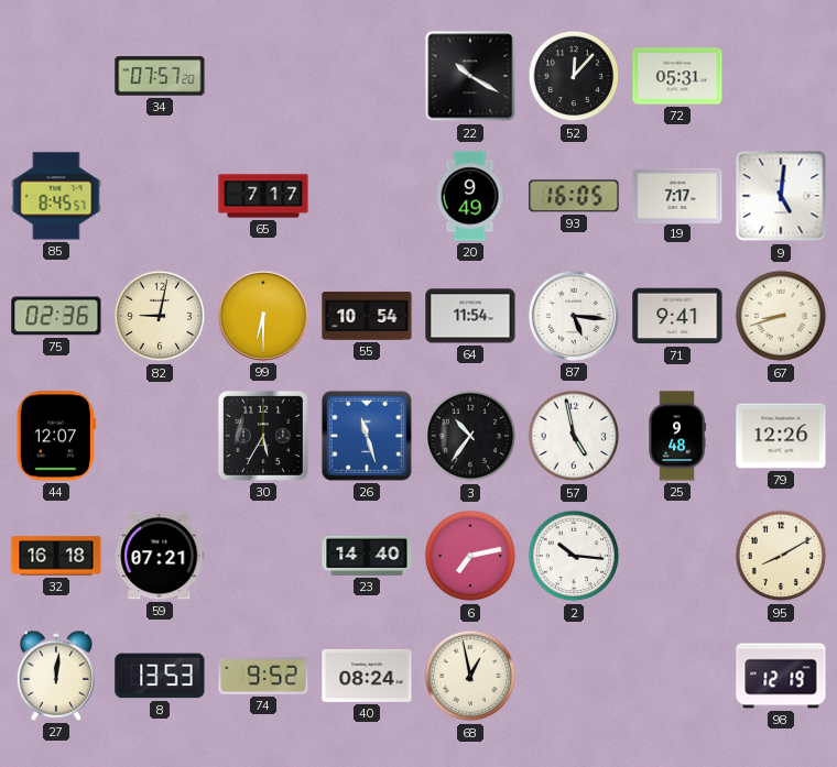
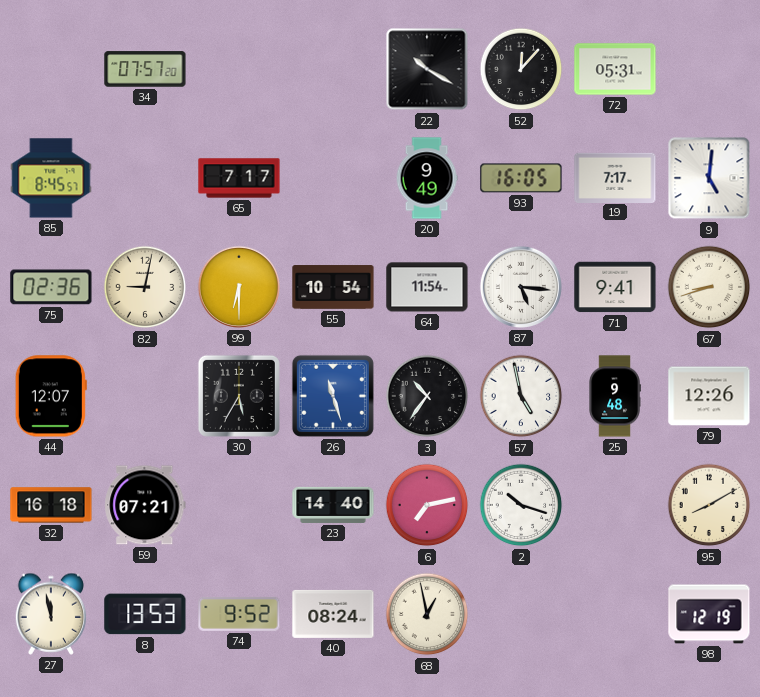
2: 10:16 -> 10:18
27: 12:01 -> 11:58
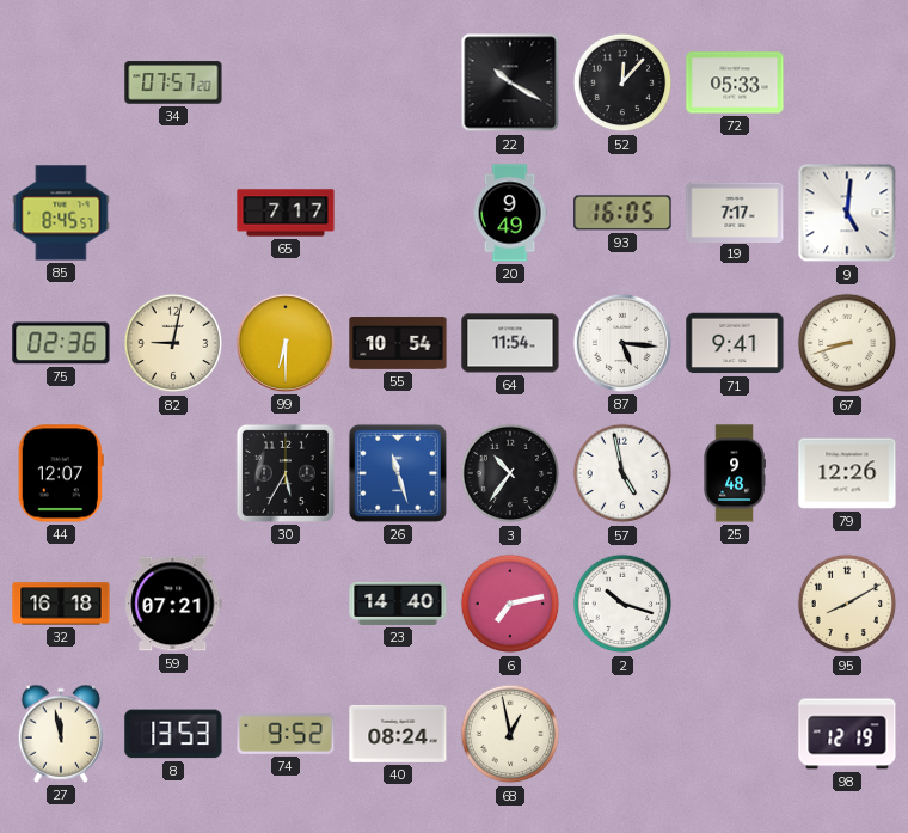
72: 05:31 -> 05:33
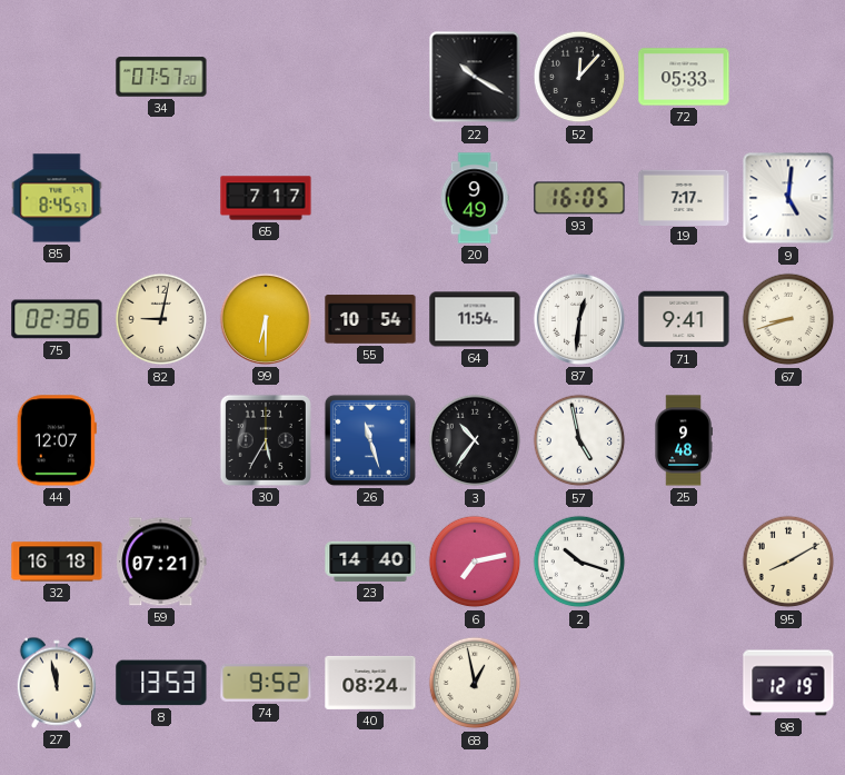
87: 5:16 -> 12:31
79: 12:26 -> none
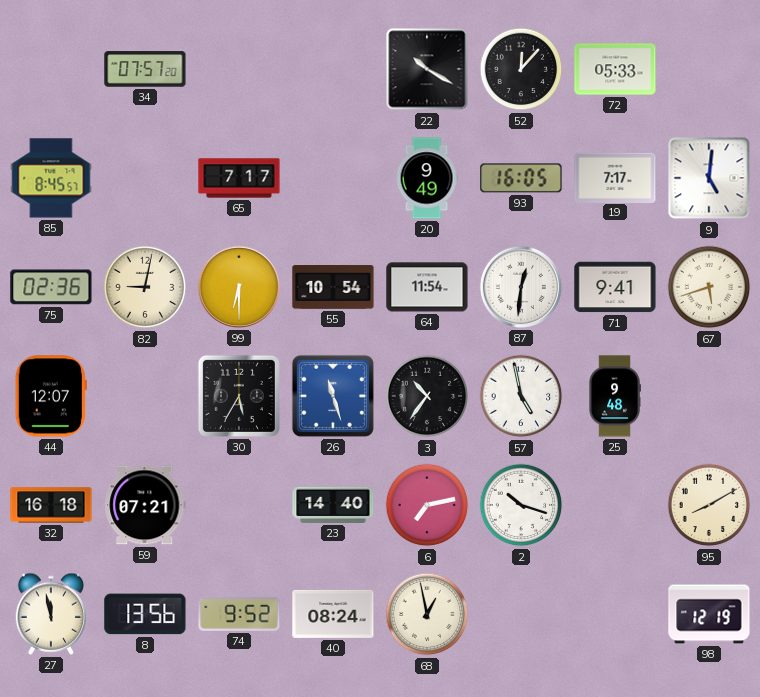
67: 8:42 -> 5:42
8: 13:53 -> 13:56
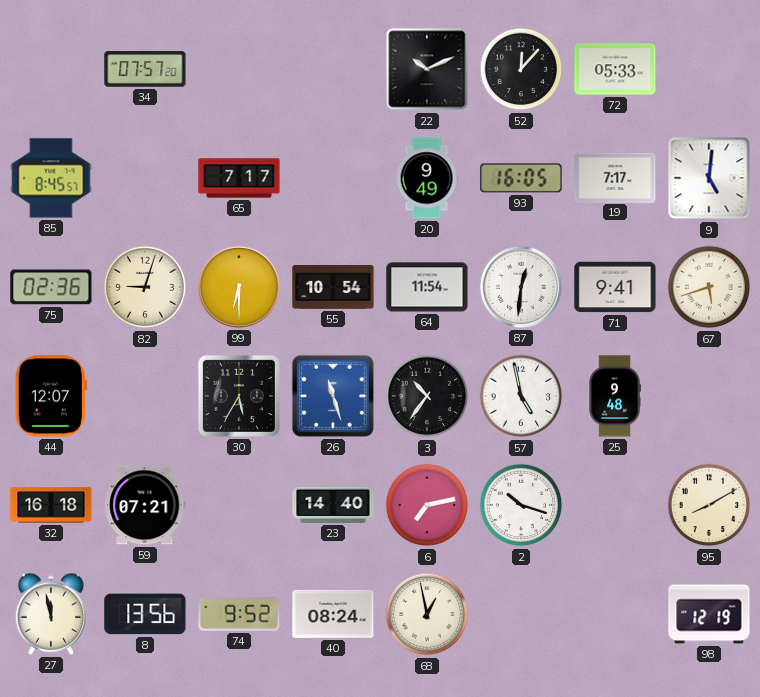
22: 10:20 -> 10:11
82: 9:02 -> 9:03
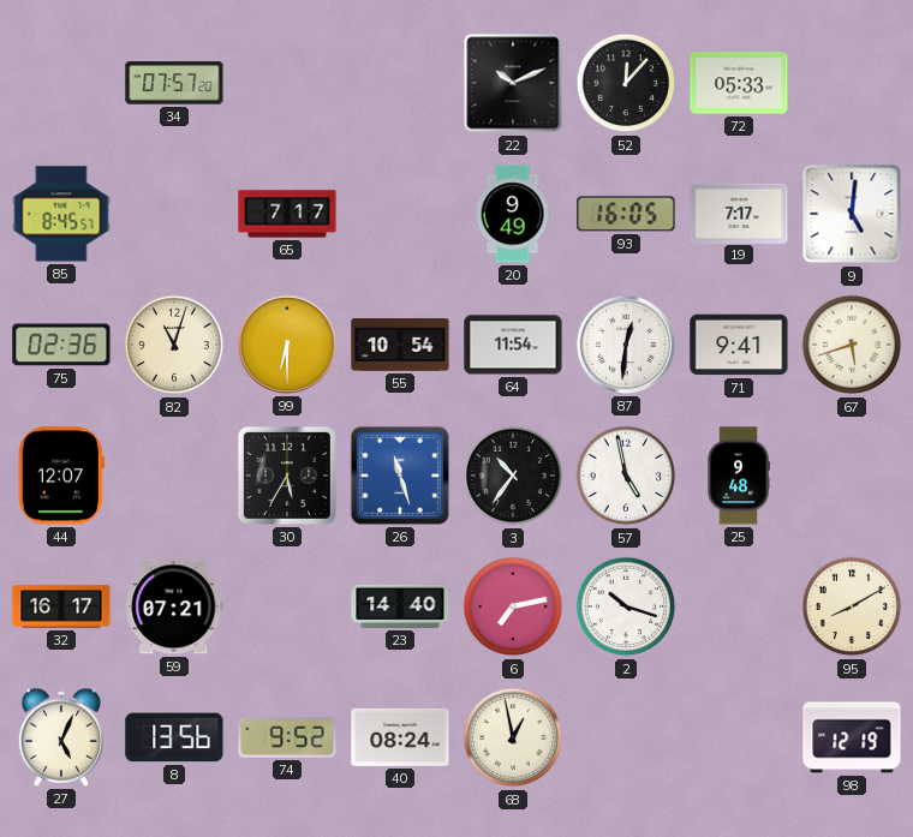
82: 9:03 -> 11:03
32: 16:18 -> 16:17
27: 11:58 -> 5:04
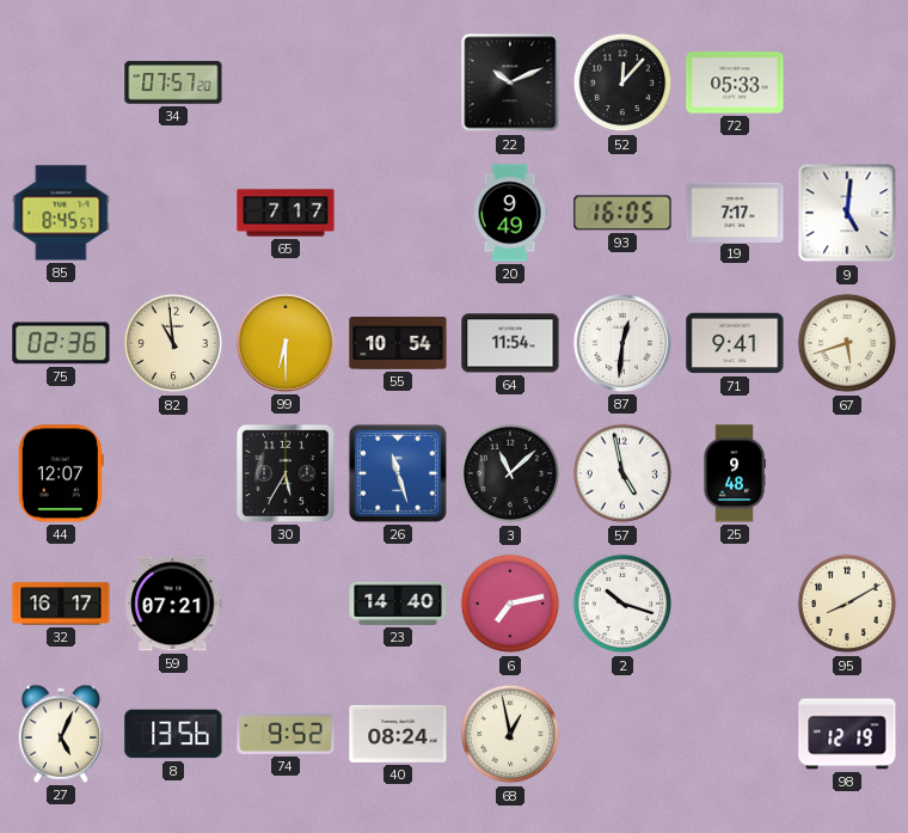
82: 11:03 -> 10:59
3: 10:36 -> 11:08
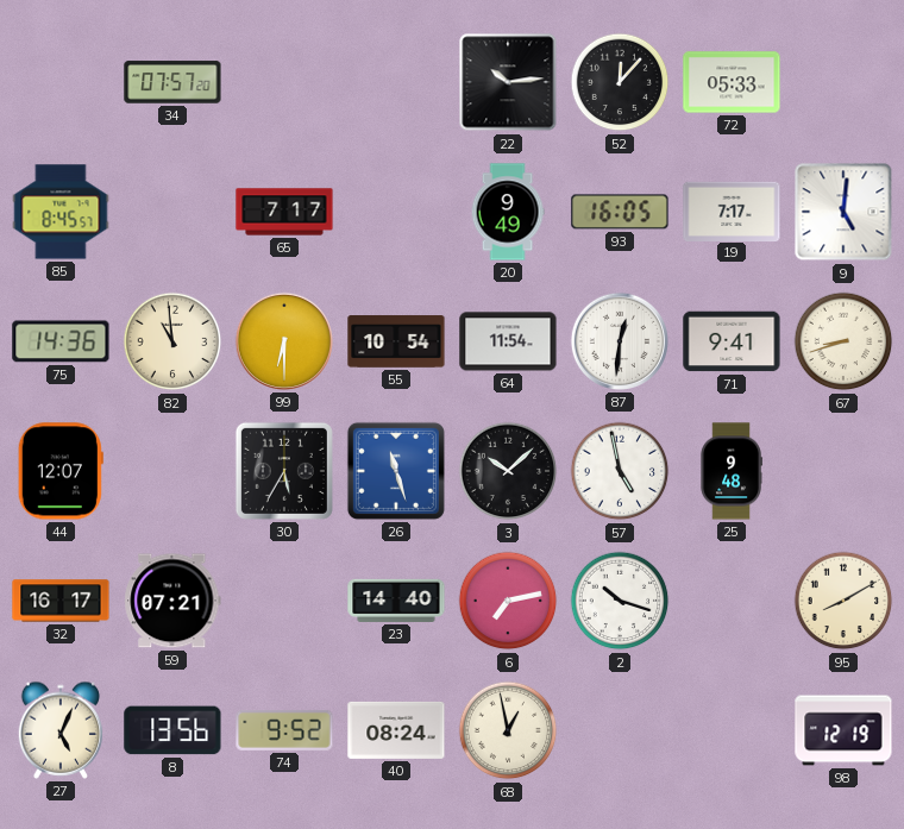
22: 10:11 -> 10:14
75: 02:36 -> 14:36
67: 5:42 -> 8:42
3: 11:08 -> 10:08
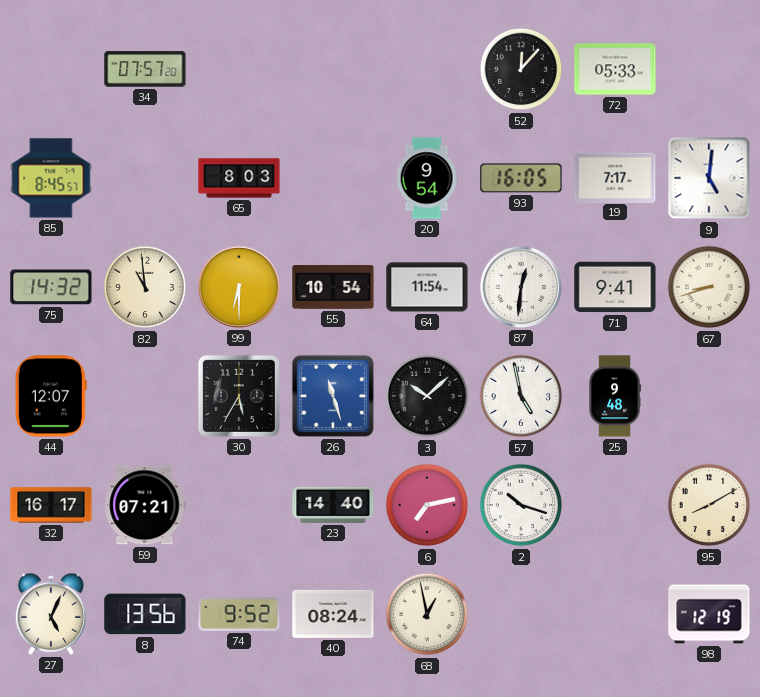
22: 10:14 -> none
65: 7:17 -> 8:03
20: 9:49 -> 9:54
75: 14:36 -> 14:32
